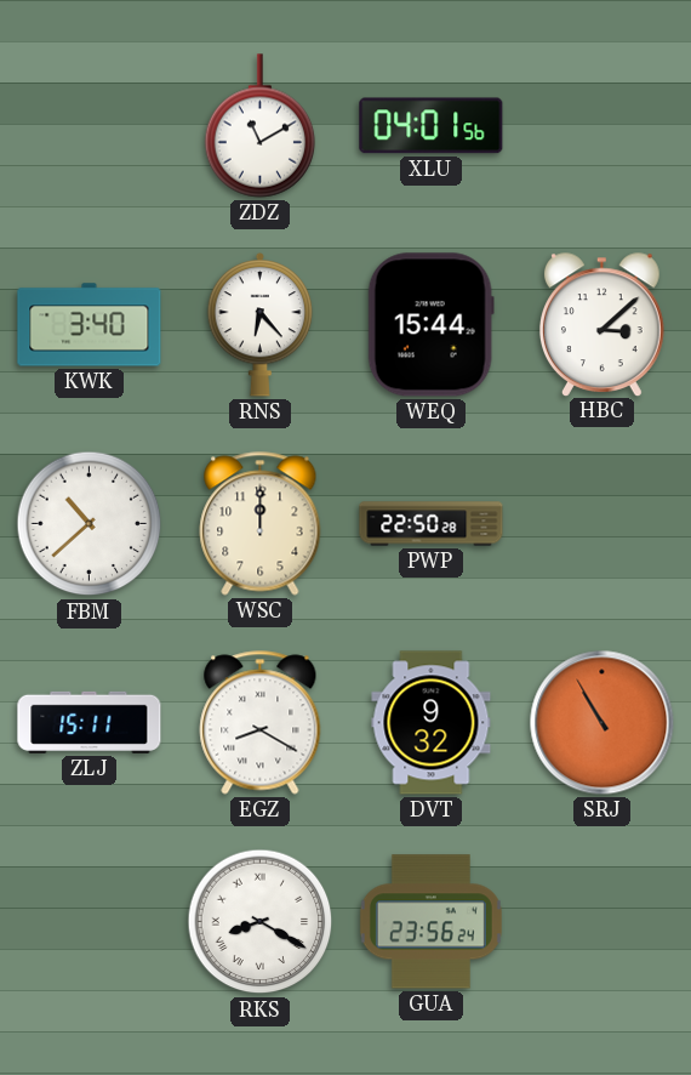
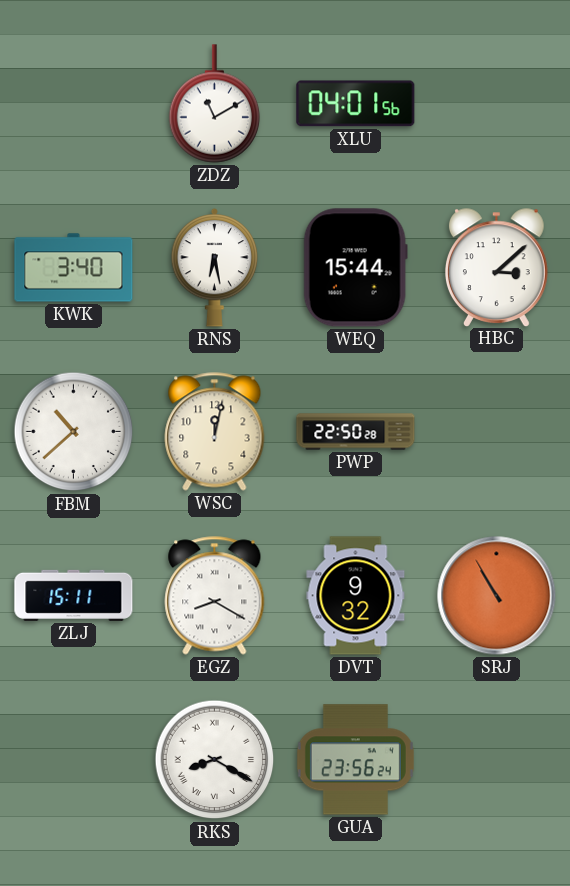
RNS: 6:23 -> 6:28
WSC: 12:00 -> 12:02
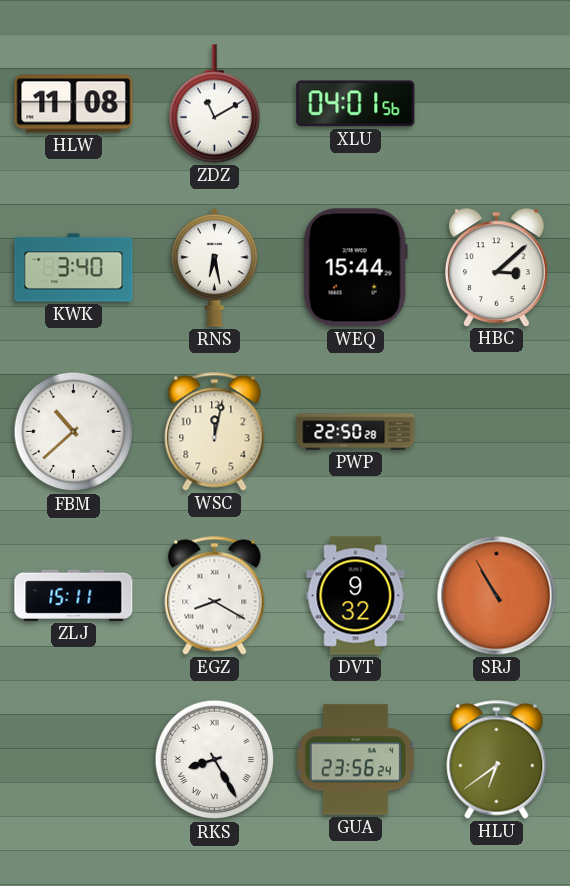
HLW: none -> 11:08
RKS: 8:20 -> 8:25
HLU: none -> 6:39
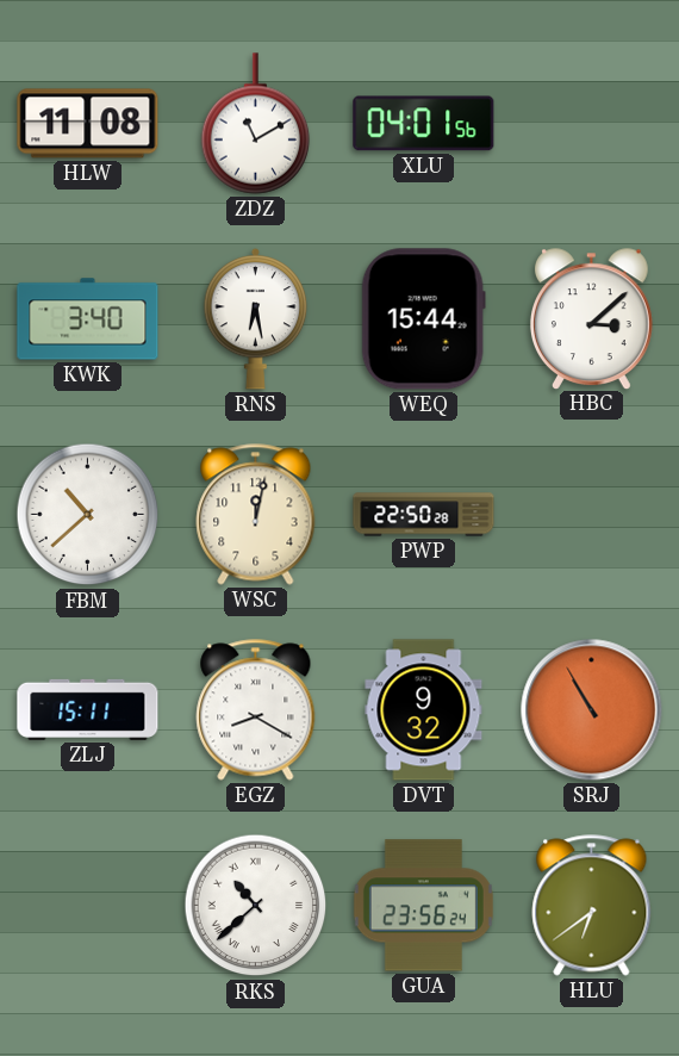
RKS: 8:25 -> 10:38
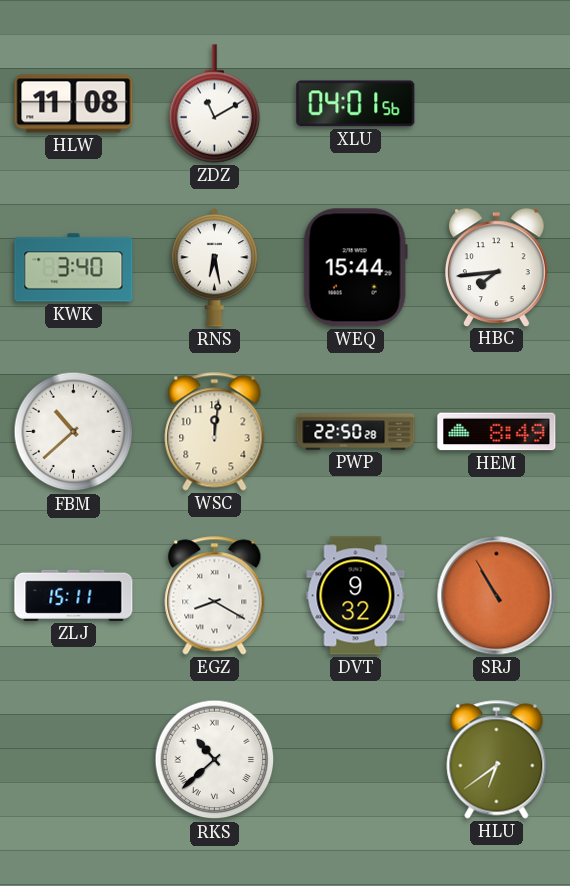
HBC: 3:08 -> 7:44
WSC: 12:02 -> 12:01
HEM: none -> 8:49
GUA: 23:56 -> none
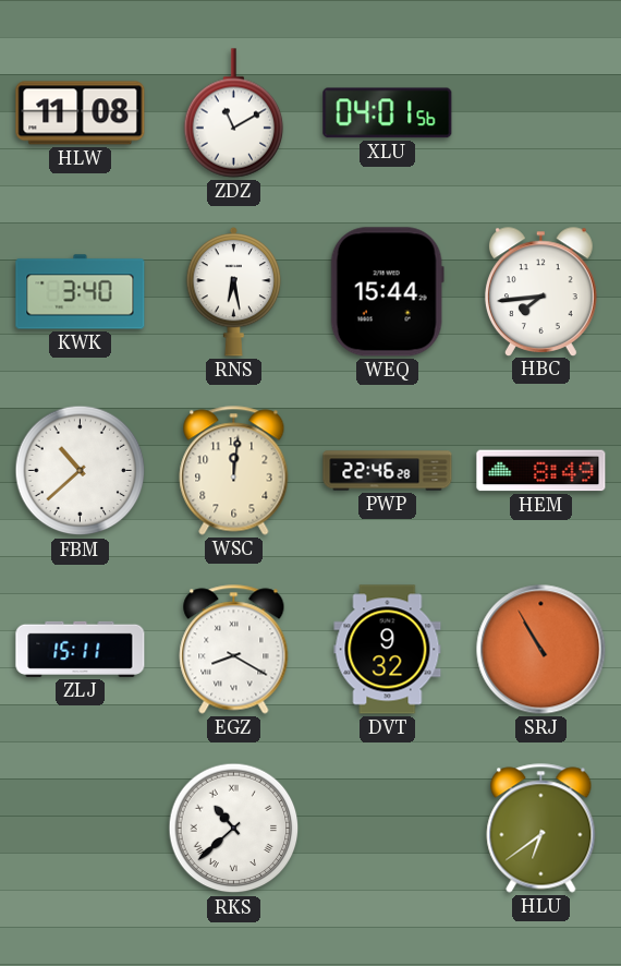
PWP: 22:50 -> 22:46
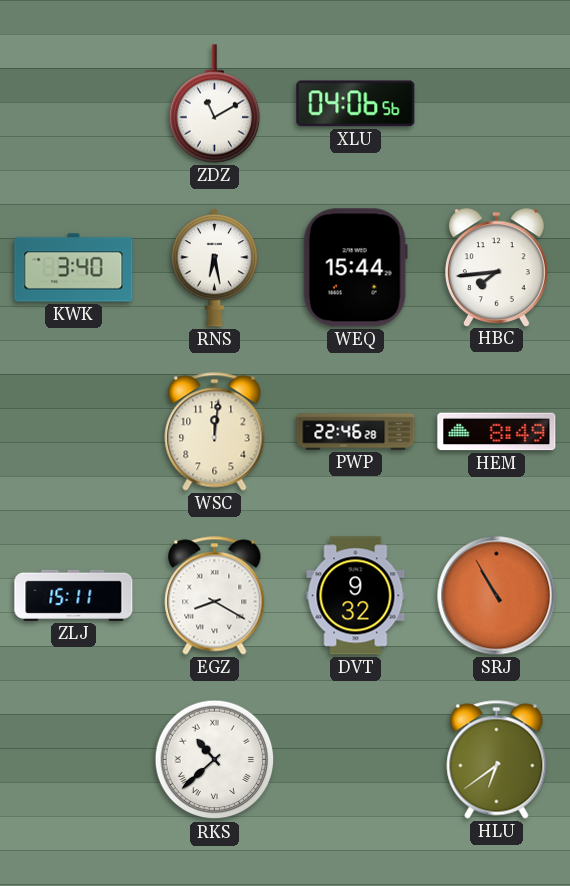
HLW: 11:08 -> none
XLU: 04:01 -> 04:06
FBM: 10:38 -> none
